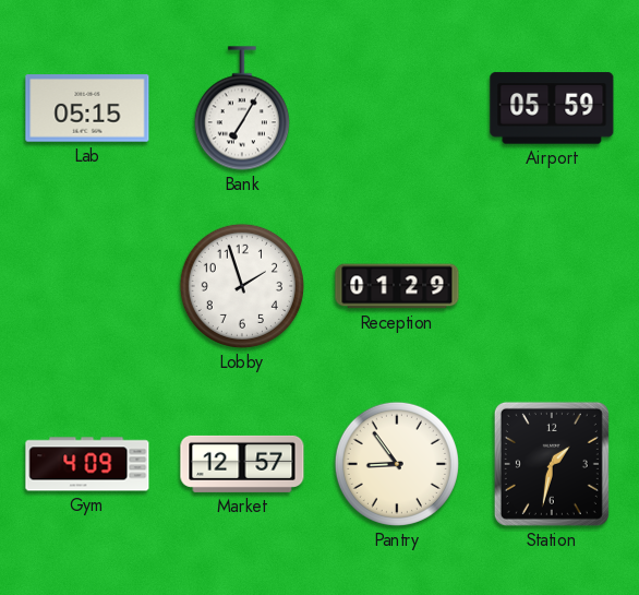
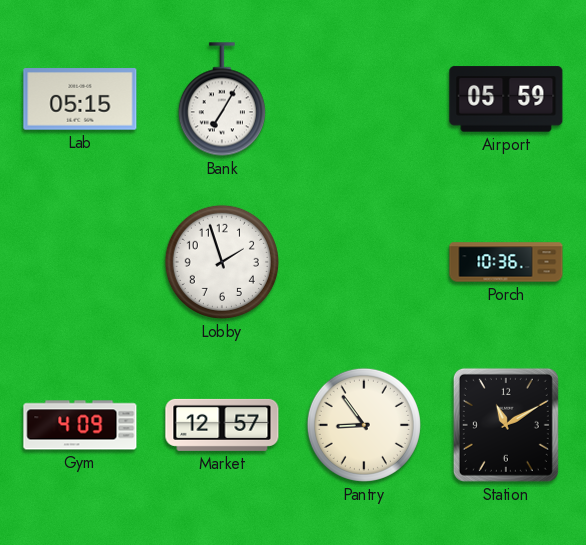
Reception: 01:29 -> none
Porch: none -> 10:36
Station: 1:32 -> 11:10
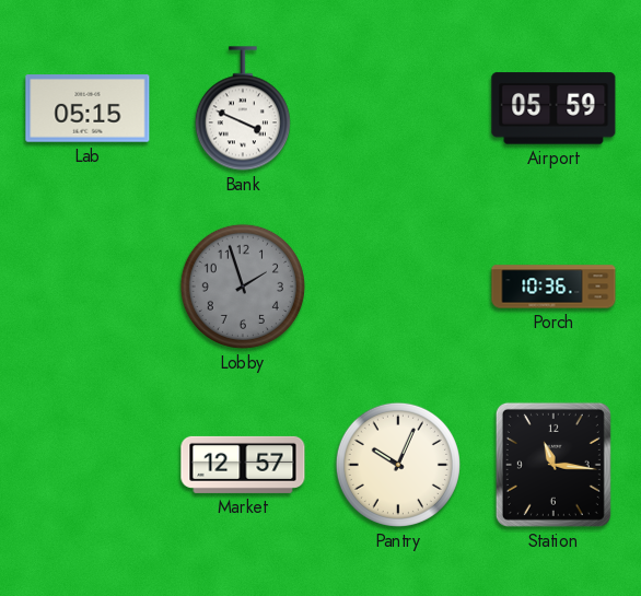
Bank: 7:05 -> 3:49
Lobby dial: white -> grey
Gym: 4:09 -> none
Pantry: 8:54 -> 10:04
Station: 11:10 -> 11:16
